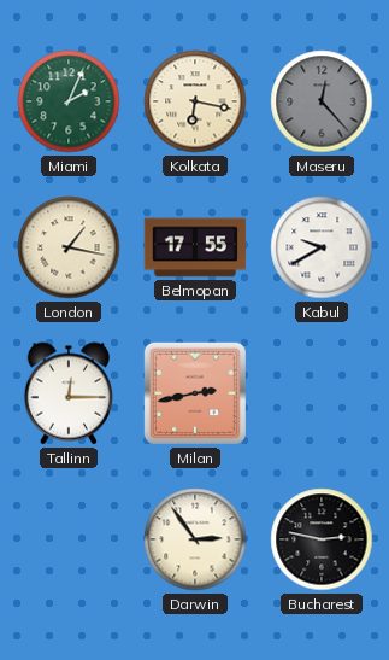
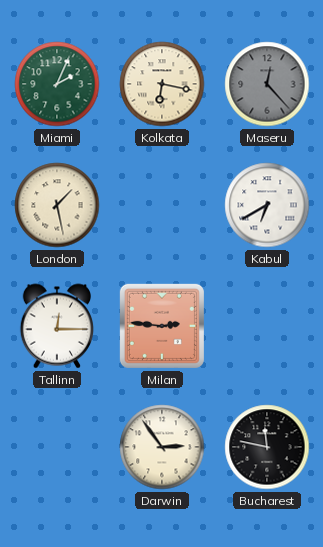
London: 1:17 -> 1:28
Belmopan: 17:55 -> none
Kabul: 9:40 -> 6:40
Milan: 2:43 -> 2:46
Bucharest: 2:47 -> 11:47
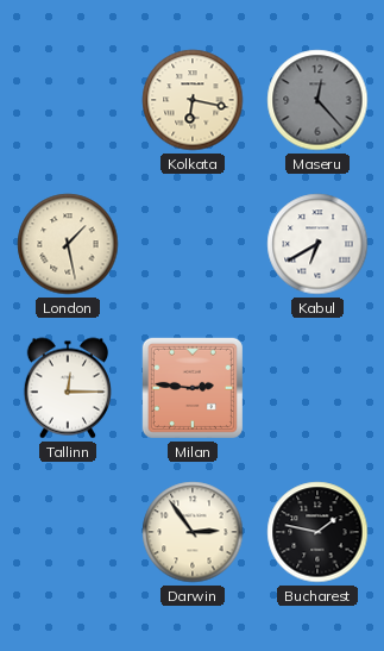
Miami: 2:04 -> none
Bucharest: 11:47 -> 1:47
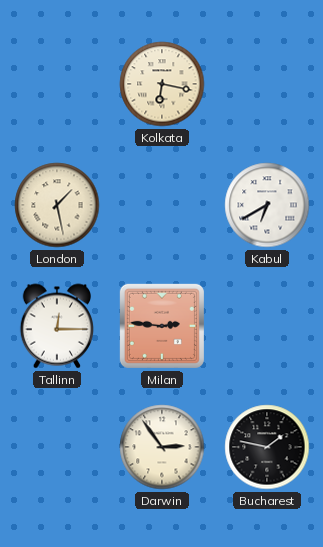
Maseru: 12:23 -> none
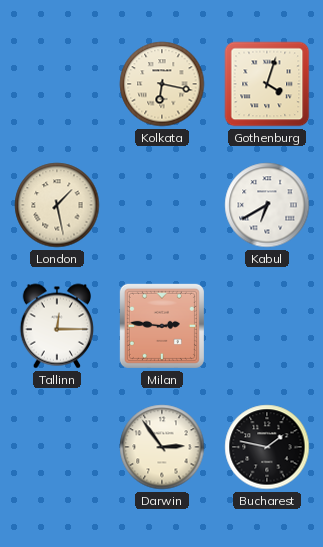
Gothenburg: none -> 4:03
